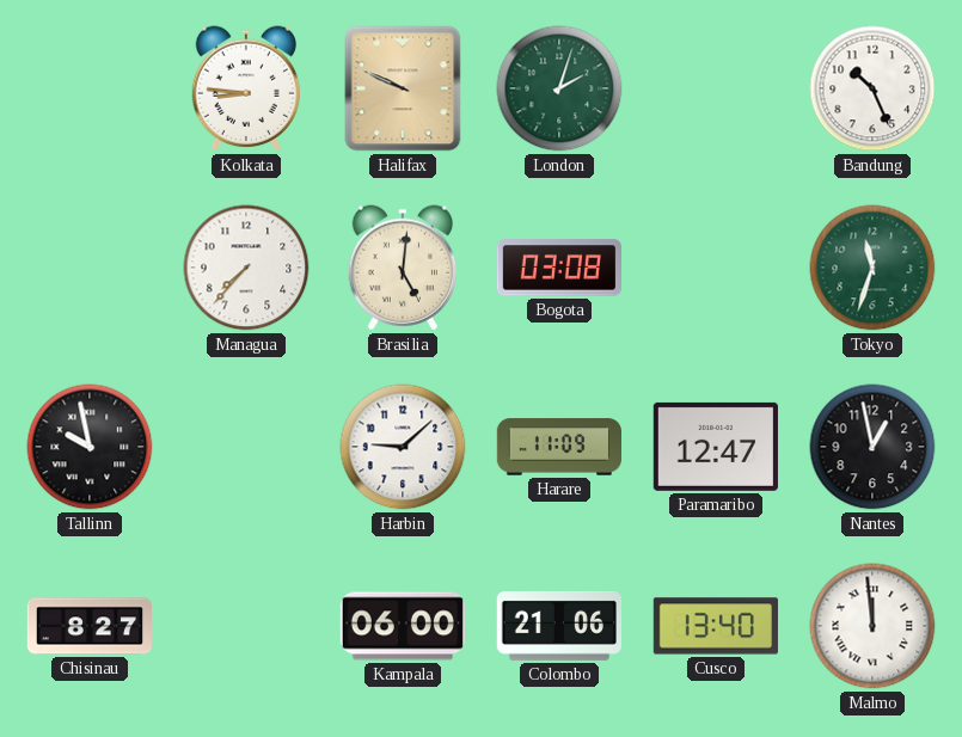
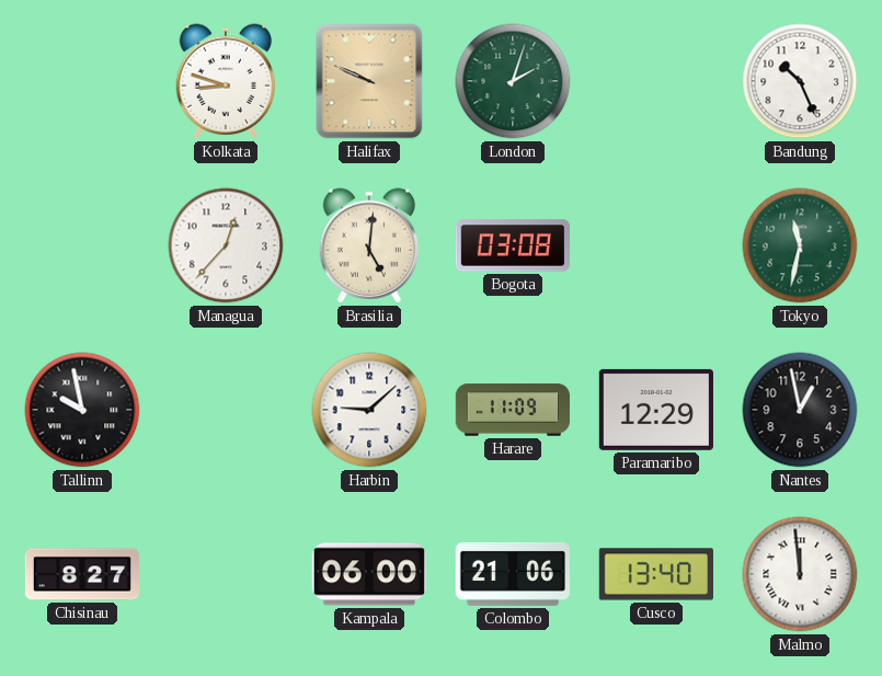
Kolkata: 8:46 -> 8:48
Managua: 7:37 -> 12:37
Tokyo: 11:33 -> 11:32
Paramaribo: 12:47 -> 12:29
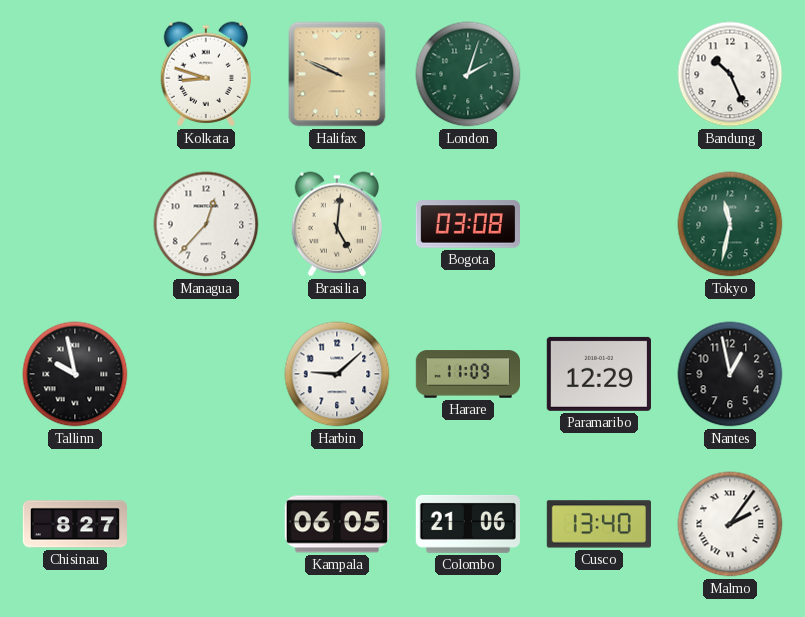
Kampala: 06:00 -> 06:05
Malmo: 11:59 -> 2:06
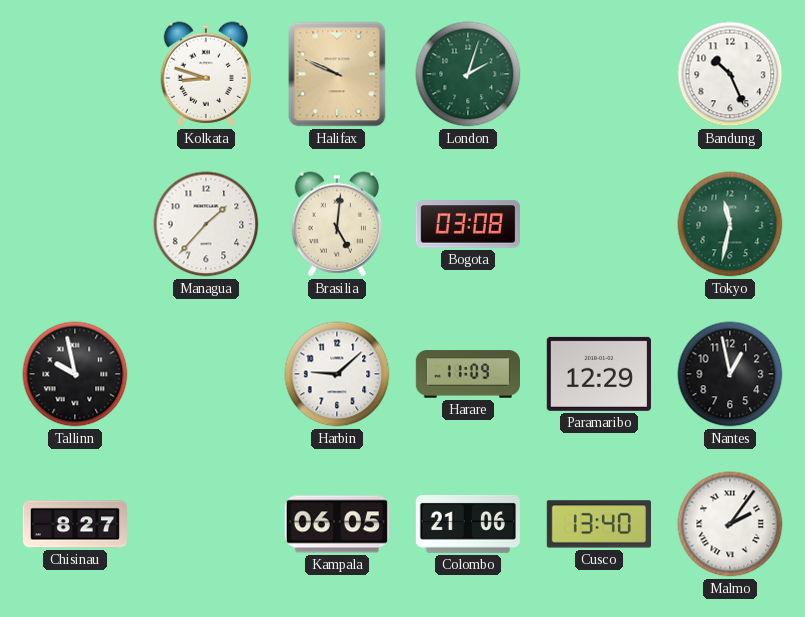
Managua: 12:37 -> 1:37
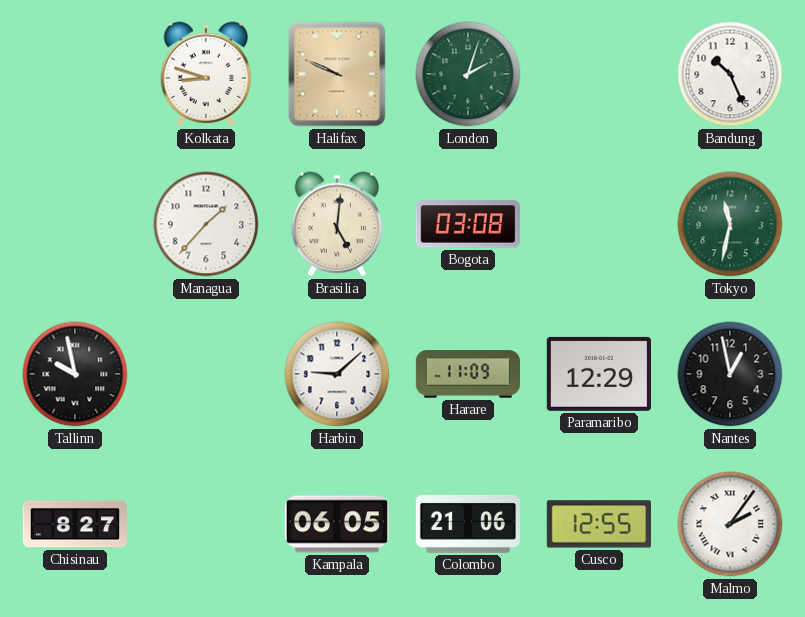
Cusco: 13:40 -> 12:55
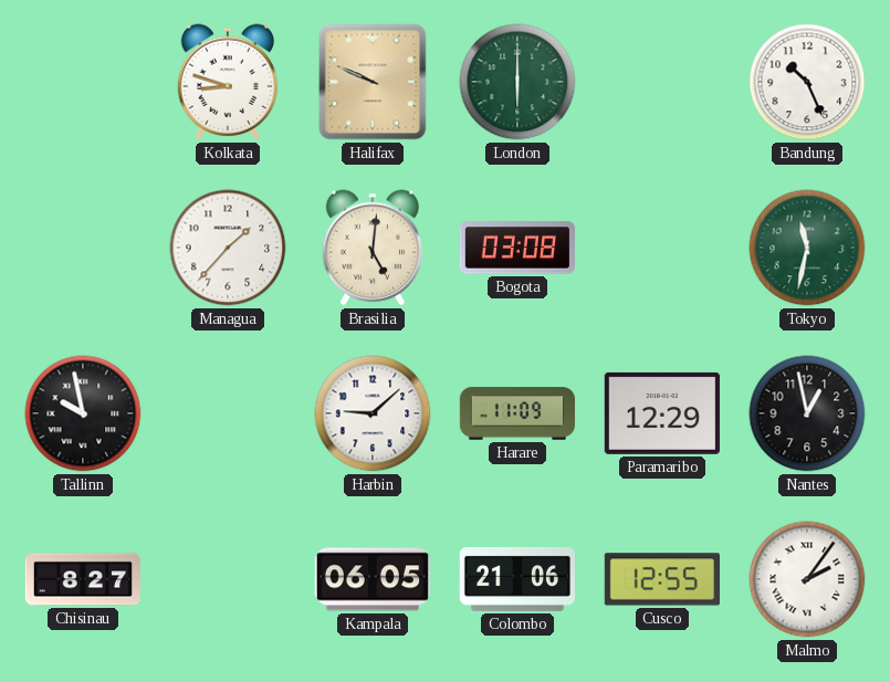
London: 2:03 -> 6:00
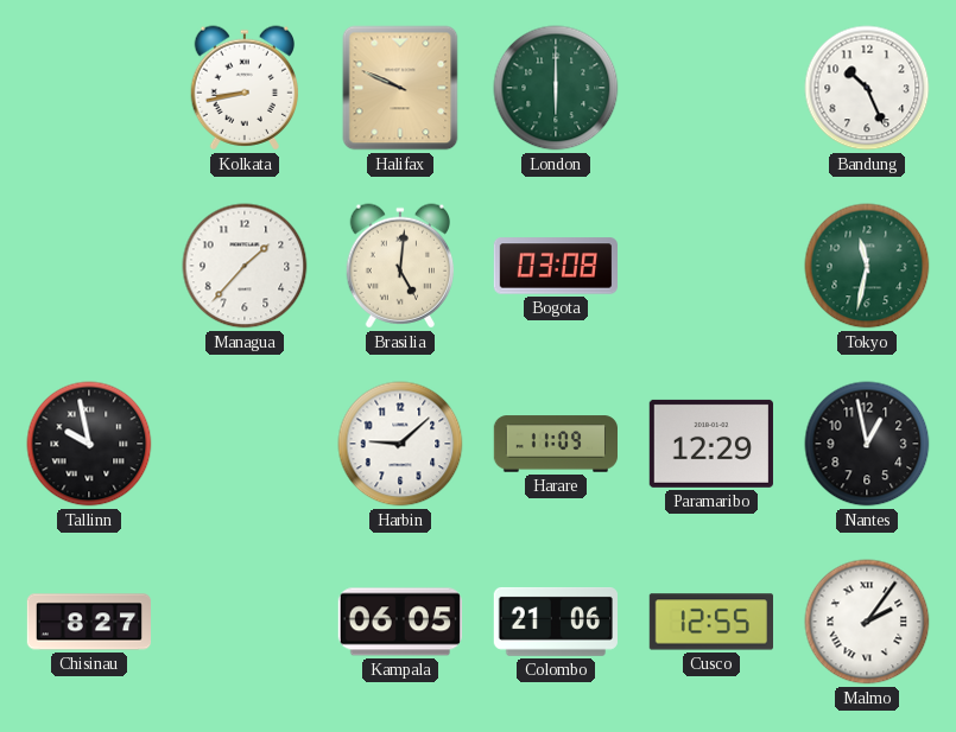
Kolkata: 8:48 -> 8:43
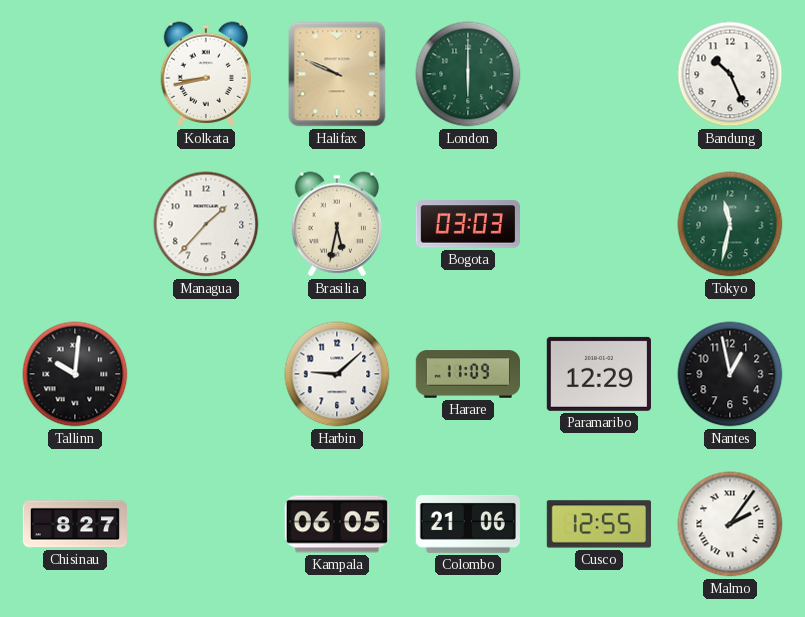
Brasilia: 5:01 -> 5:32
Bogota: 03:08 -> 03:03
Tallinn: 9:58 -> 10:01
